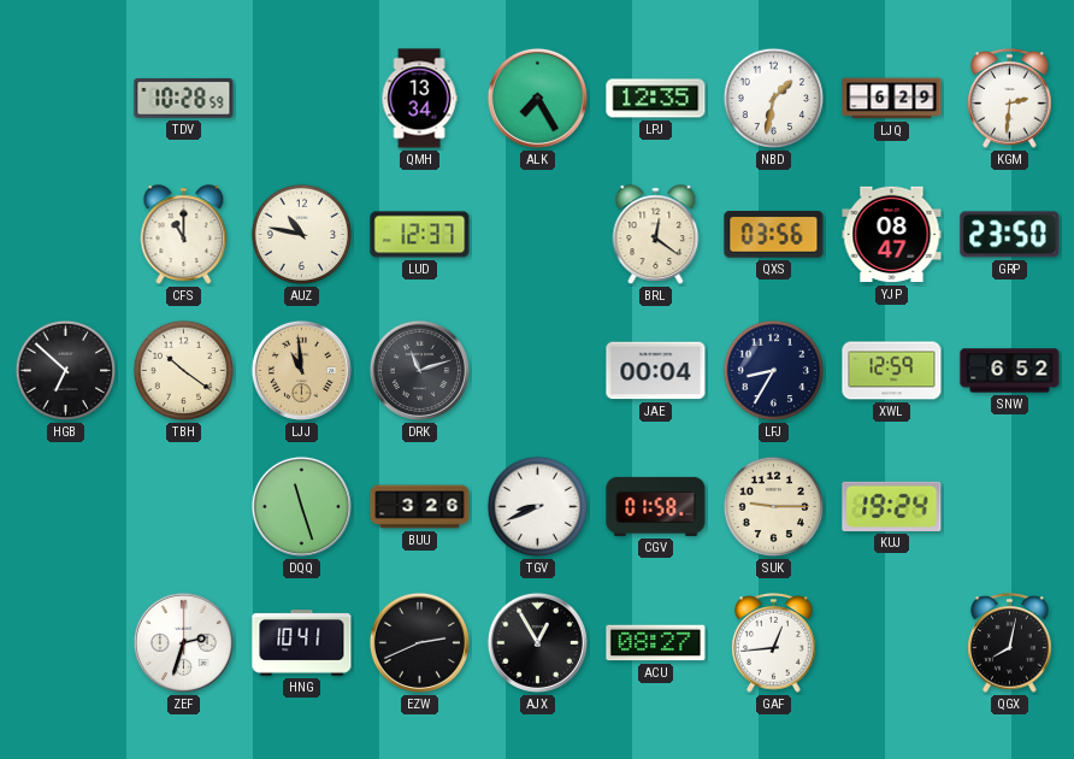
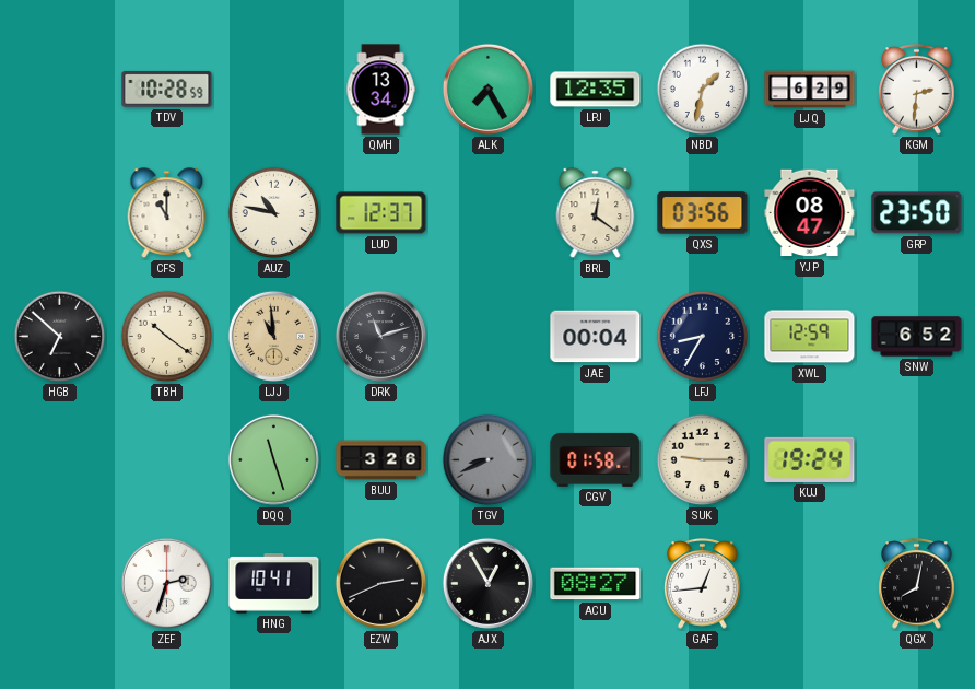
TGV dial: white -> grey
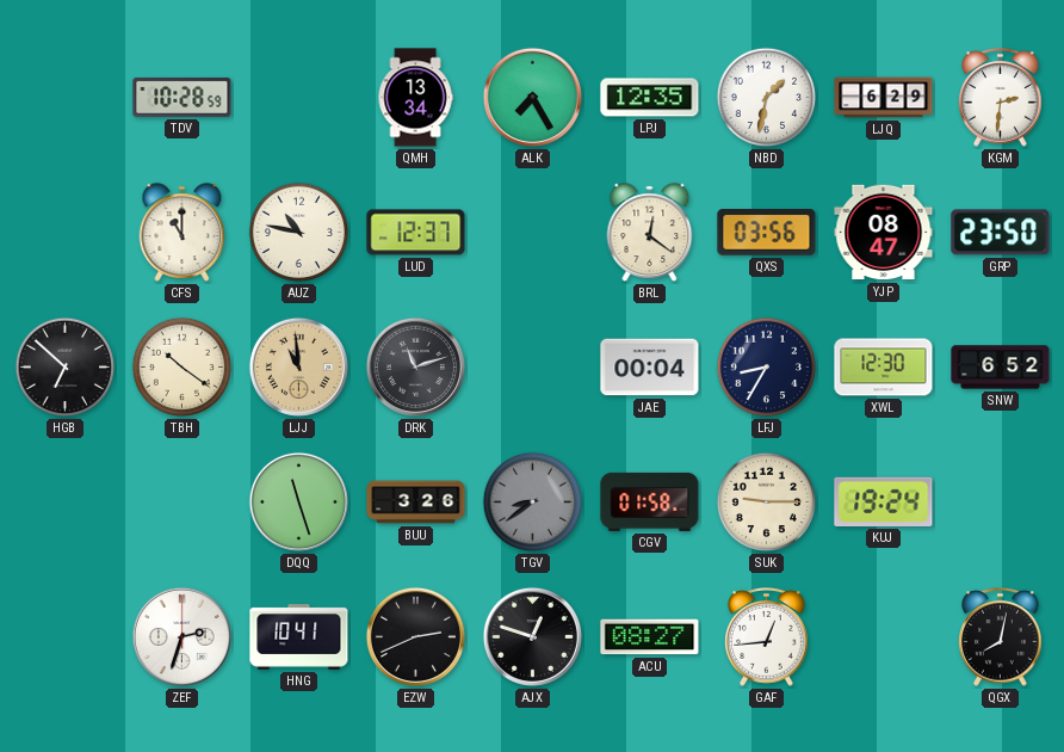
XWL: 12:59 -> 12:30
TGV: 8:41 -> 8:39
AJX: 12:55 -> 12:48
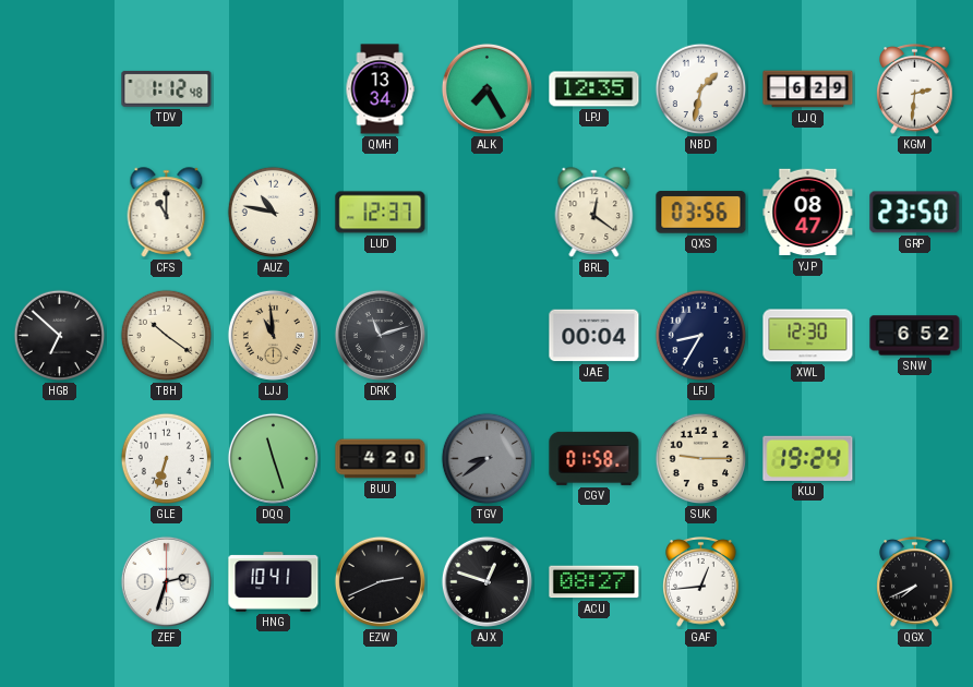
TDV: 10:28 -> 1:12
GLE: none -> 6:33
BUU: 3:26 -> 4:20
QGX: 8:02 -> 7:41
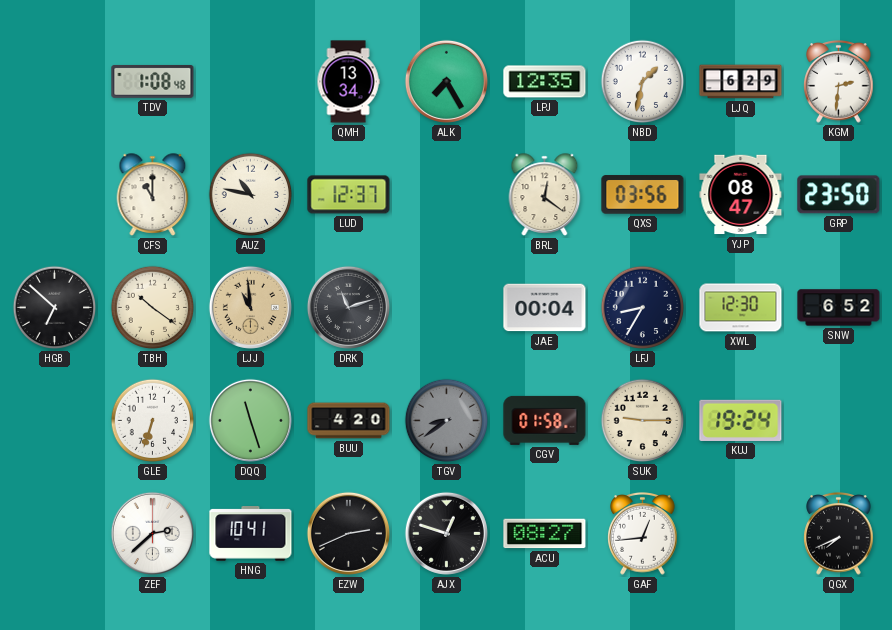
TDV: 1:12 -> 1:08
ZEF: 2:33 -> 2:38
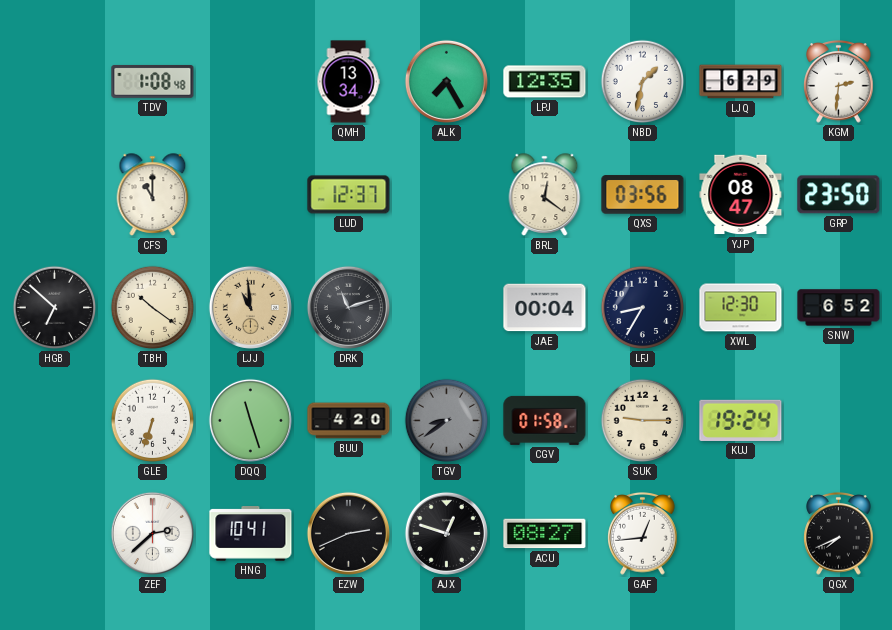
AUZ: 10:47 -> none
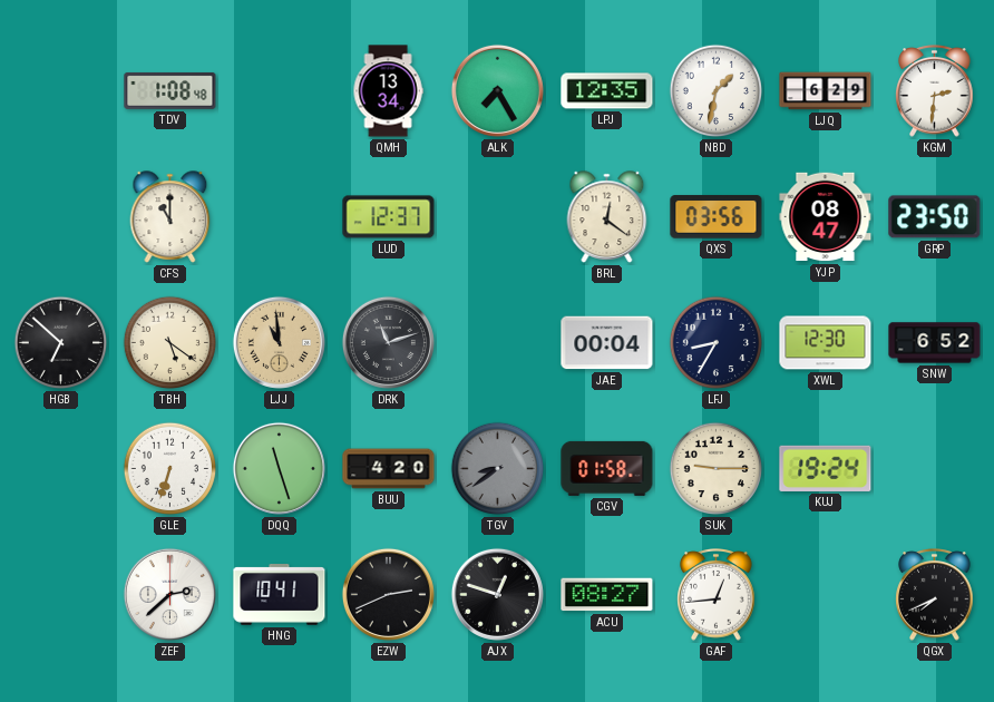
TBH: 10:21 -> 5:21
